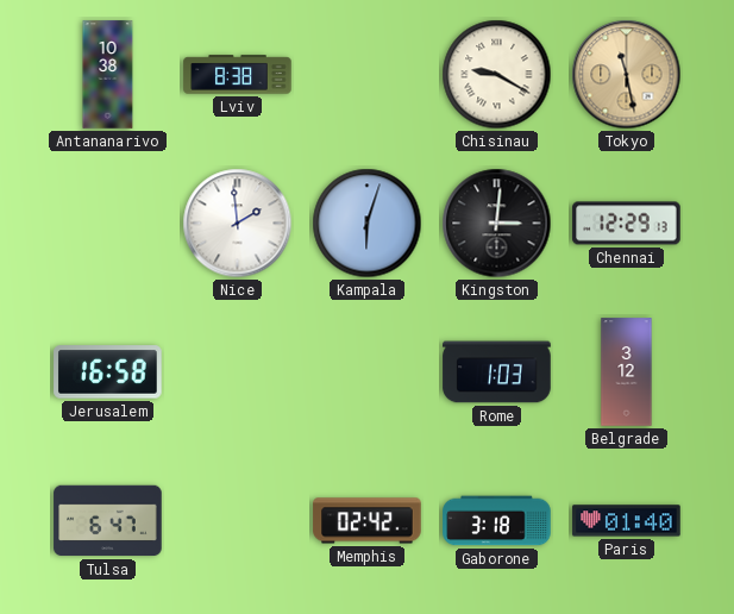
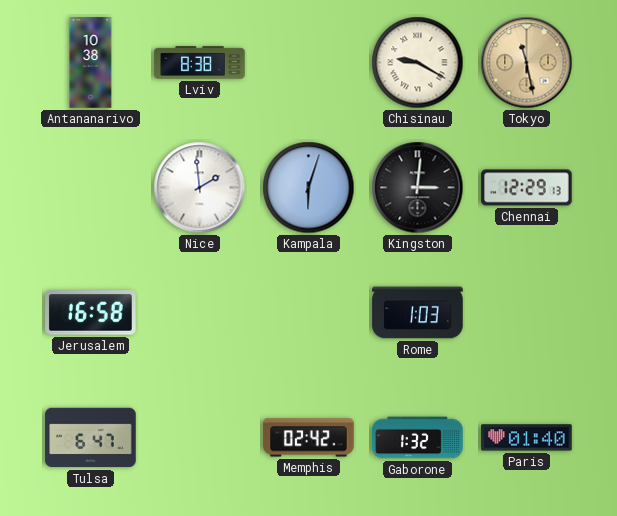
Belgrade: 3:12 -> none
Gaborone: 3:18 -> 1:32
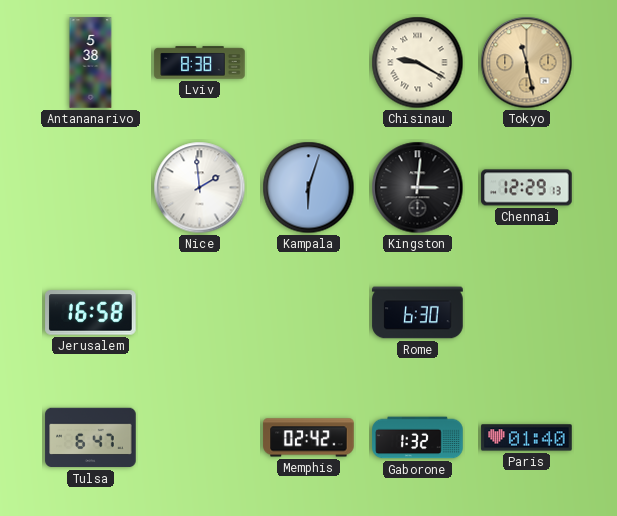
Antananarivo: 10:38 -> 5:38
Rome: 1:03 -> 6:30
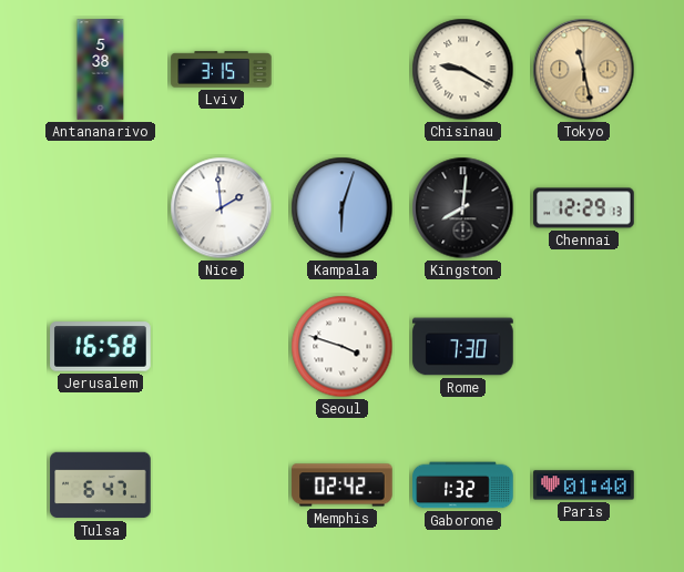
Lviv: 8:38 -> 3:15
Kingston: 3:01 -> 8:01
Seoul: none -> 3:48
Rome: 6:30 -> 7:30
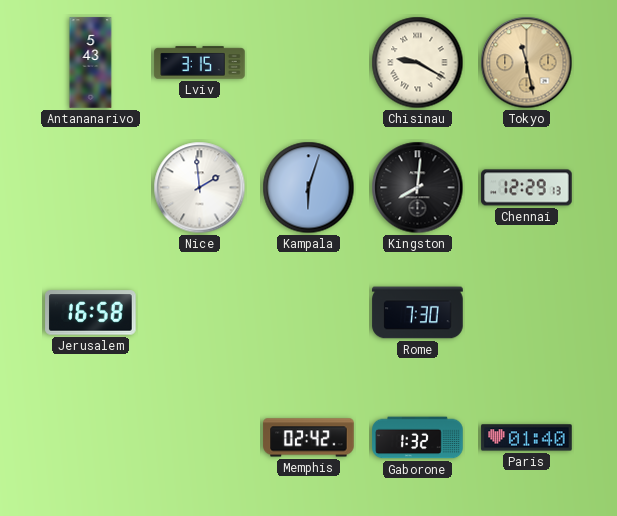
Antananarivo: 5:38 -> 5:43
Seoul: 3:48 -> none
Tulsa: 6:47 -> none
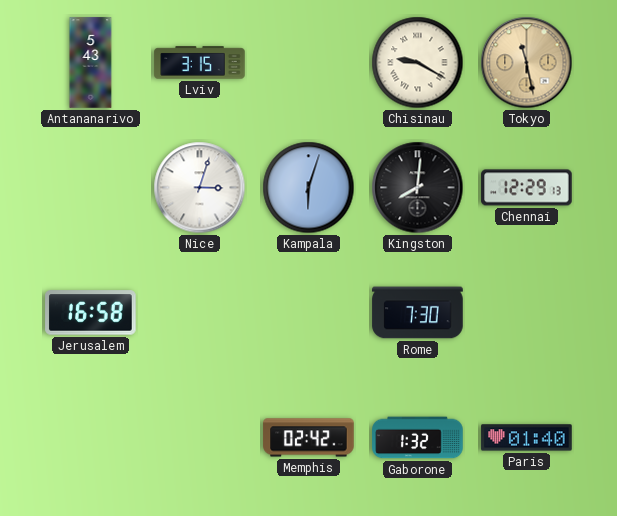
Nice: 1:59 -> 3:03
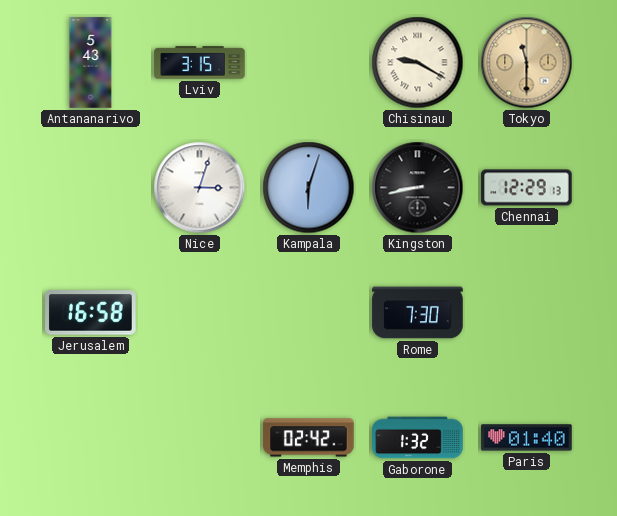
Tokyo: 11:28 -> 11:30
Kingston: 8:01 -> 8:43
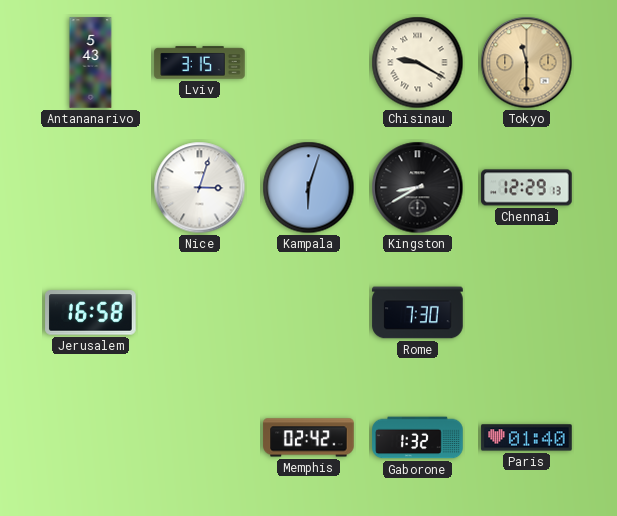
Kingston: 8:43 -> 8:40
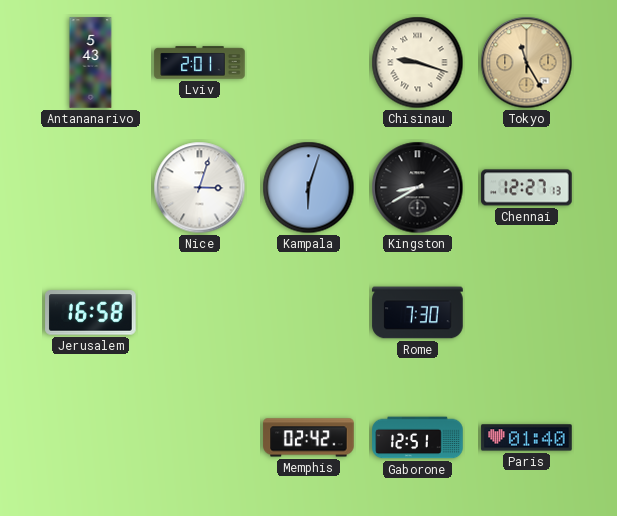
Lviv: 3:15 -> 2:01
Chisinau: 9:20 -> 9:18
Tokyo: 11:30 -> 11:25
Chennai: 12:29 -> 12:27
Gaborone: 1:32 -> 12:51
